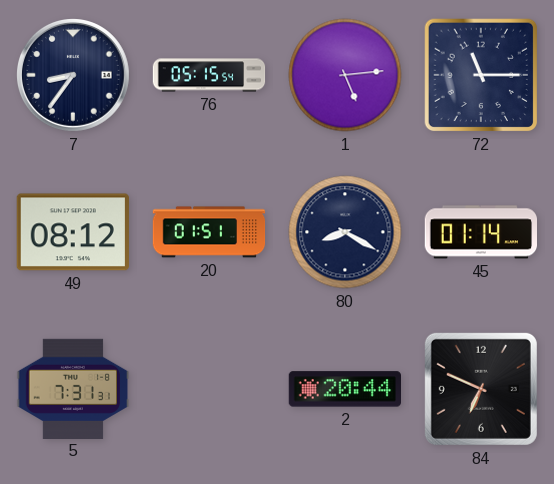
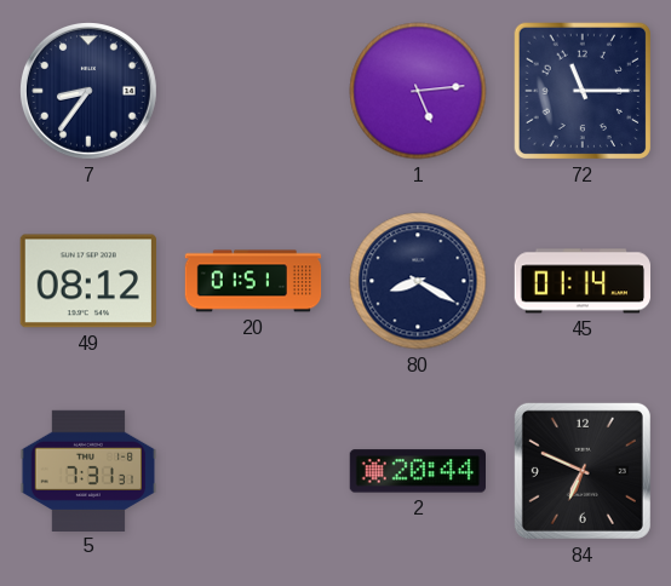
76: 05:15 -> none
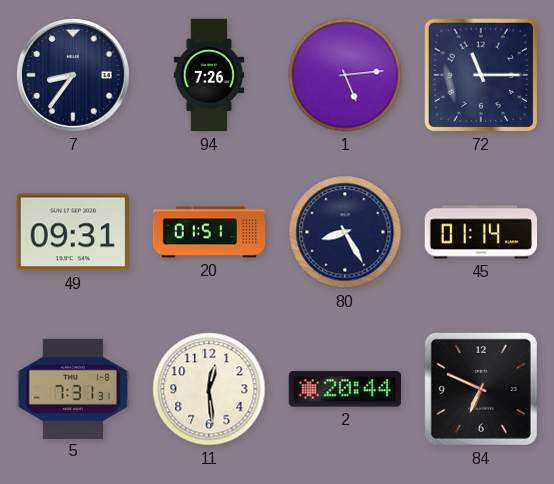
94: none -> 7:26
49: 08:12 -> 09:31
80: 8:20 -> 8:25
11: none -> 12:29
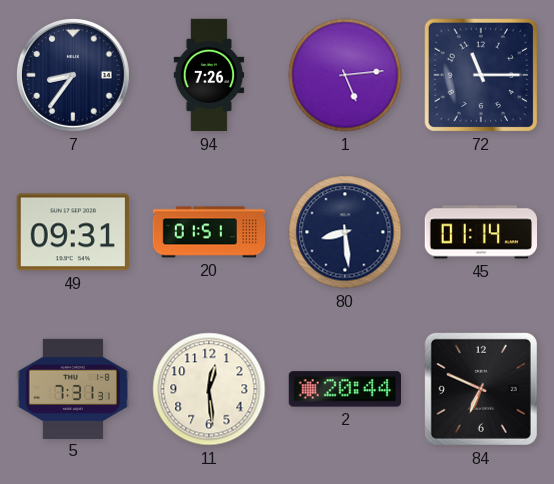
80: 8:25 -> 8:29
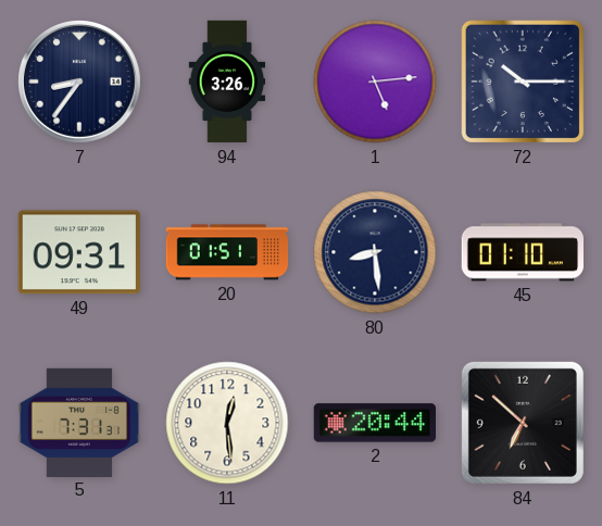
94: 7:26 -> 3:26
72: 11:15 -> 10:15
45: 01:14 -> 01:10
84: 6:49 -> 6:52
